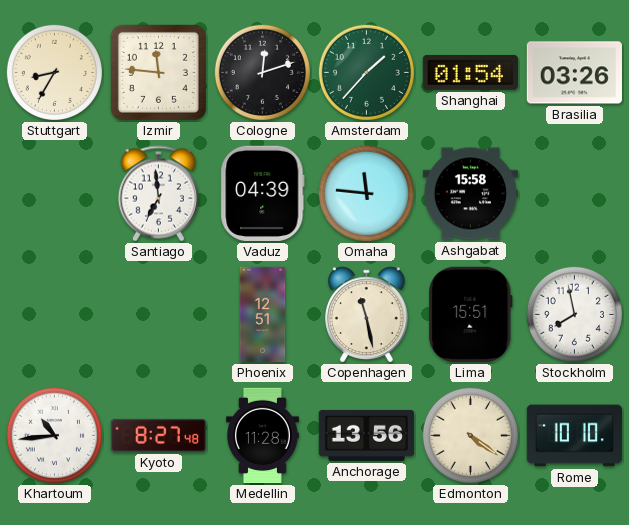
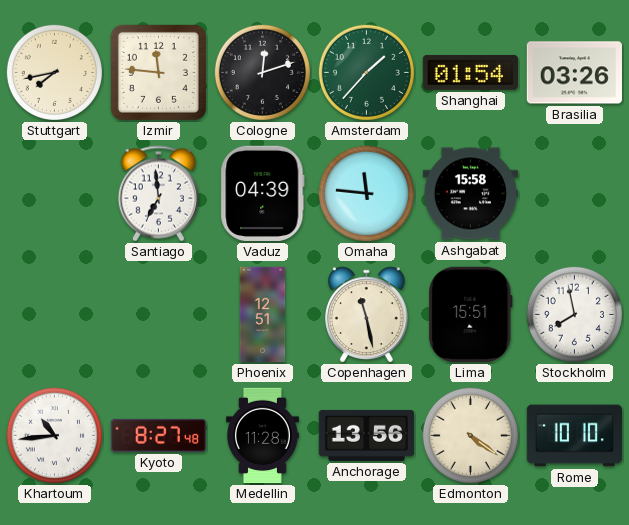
Stuttgart: 8:35 -> 7:43
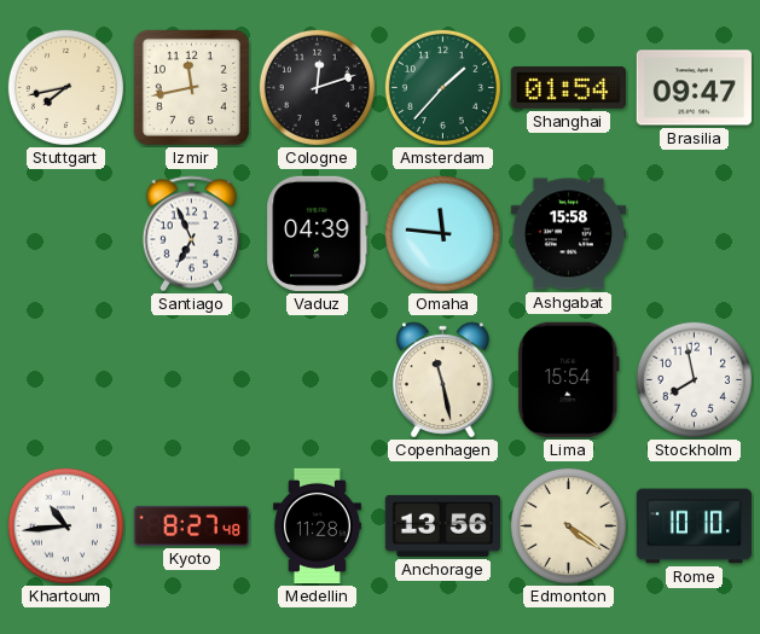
Izmir: 11:46 -> 11:43
Brasilia: 03:26 -> 09:47
Santiago: 6:59 -> 6:56
Phoenix: 12:51 -> none
Lima: 15:51 -> 15:54
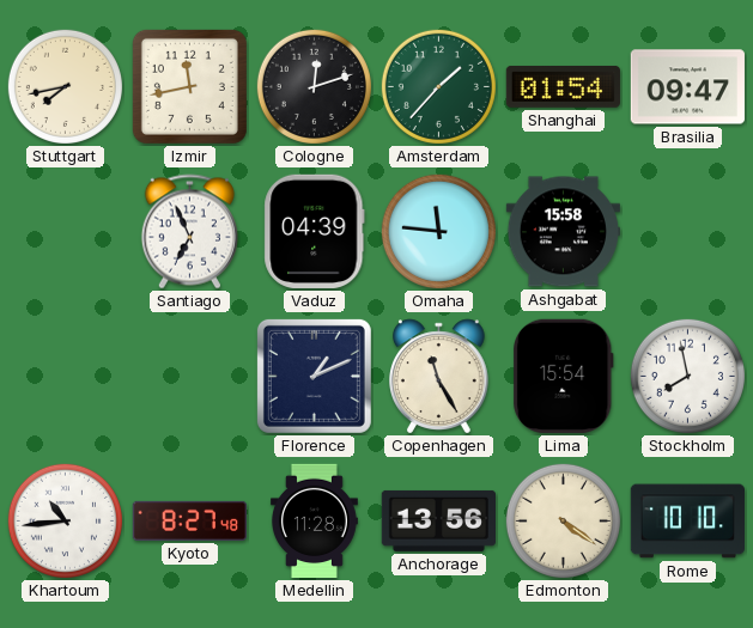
Florence: none -> 1:11
Copenhagen: 11:28 -> 11:25
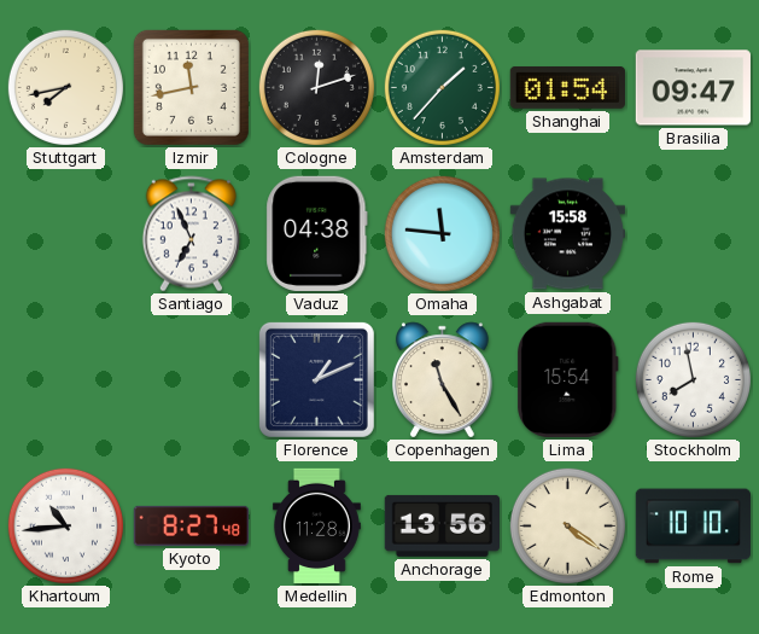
Vaduz: 04:39 -> 04:38
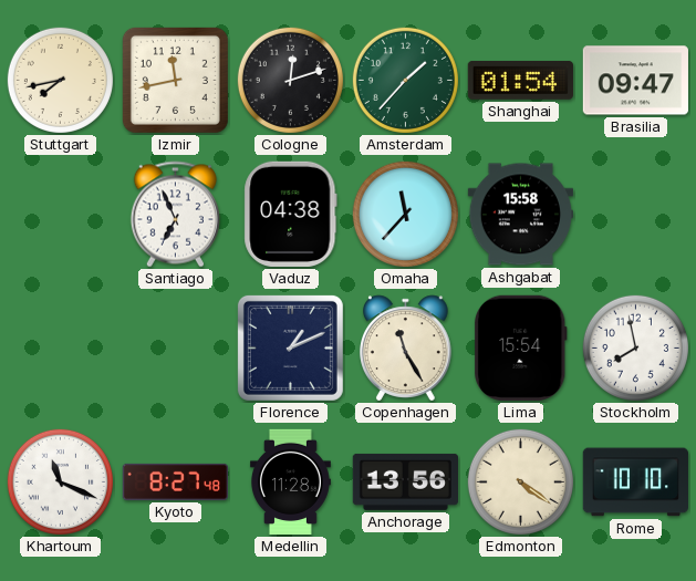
Omaha: 11:46 -> 11:37
Khartoum: 10:44 -> 11:19
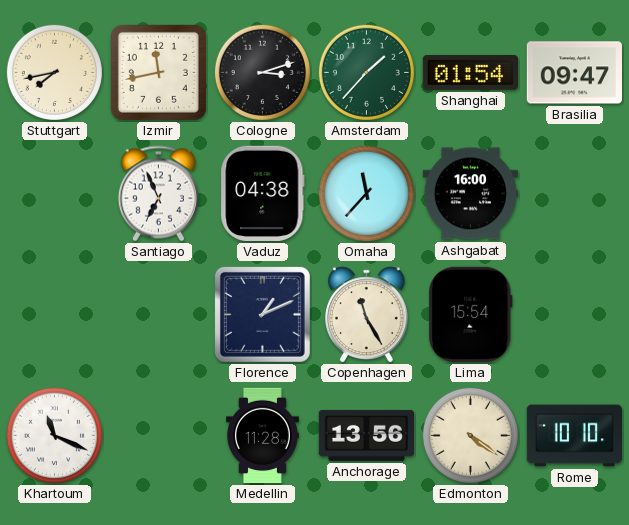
Cologne: 12:12 -> 3:12
Ashgabat: 15:58 -> 16:00
Stockholm: 7:58 -> none
Kyoto: 8:27 -> none
